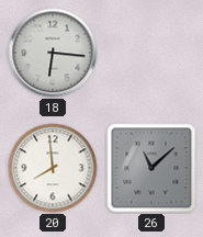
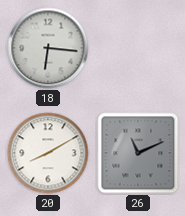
20: 7:59 -> 8:10
26: 11:08 -> 11:11
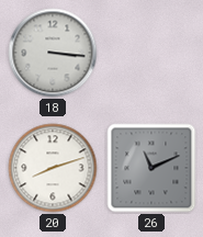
18: 6:16 -> 3:16
20: 8:10 -> 8:12
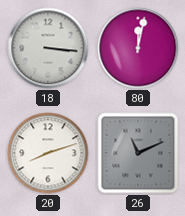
80: none -> 12:02
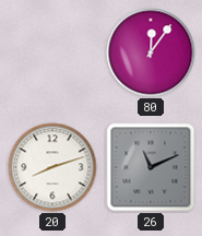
18: 3:16 -> none
80: 12:02 -> 12:06
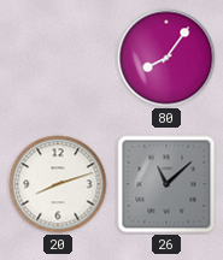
80: 12:06 -> 8:06
26: 11:11 -> 11:08
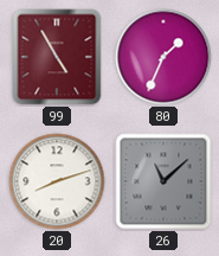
99: none -> 4:55
80: 8:06 -> 1:34
